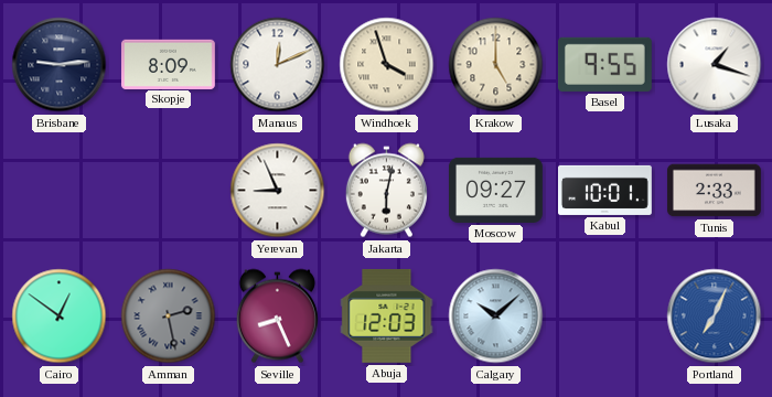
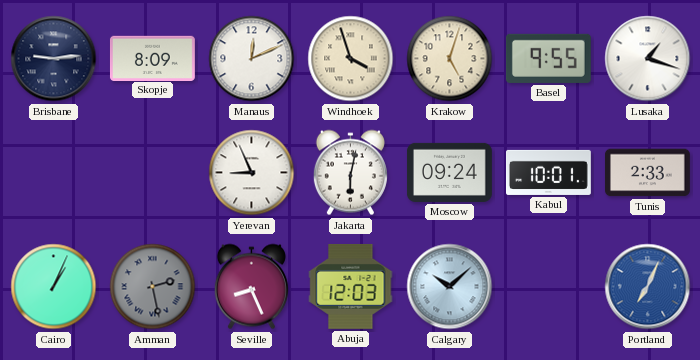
Krakow: 5:00 -> 5:03
Moscow: 09:27 -> 09:24
Cairo: 12:51 -> 1:04
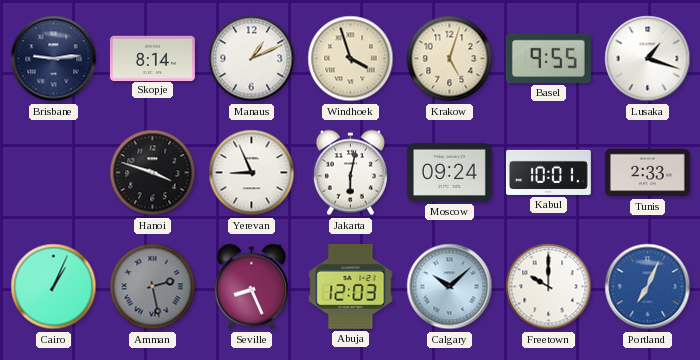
Skopje: 8:09 -> 8:14
Manaus: 12:11 -> 1:11
Hanoi: none -> 3:48
Freetown: none -> 10:00
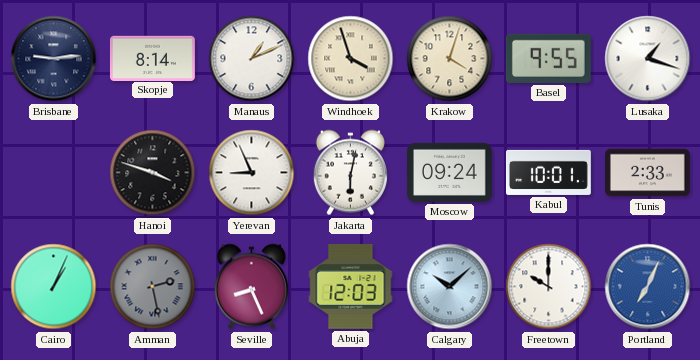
Krakow: 5:03 -> 4:03
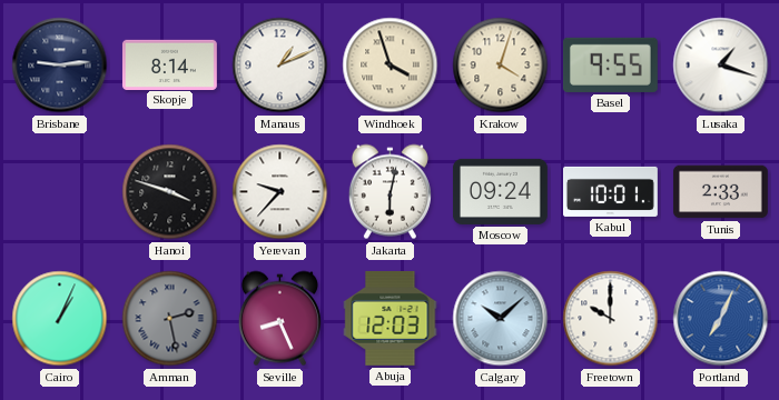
Yerevan: 8:56 -> 9:37
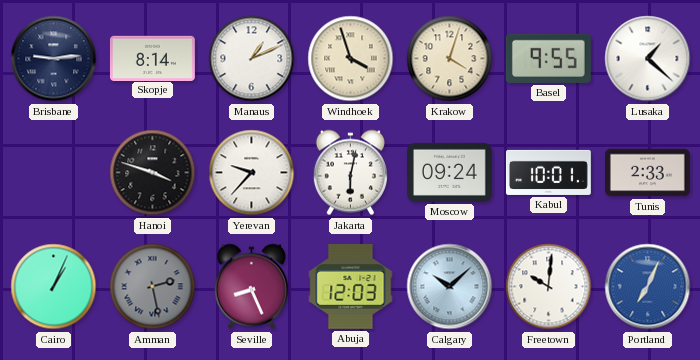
Lusaka: 1:18 -> 1:22
Freetown: 10:00 -> 10:01
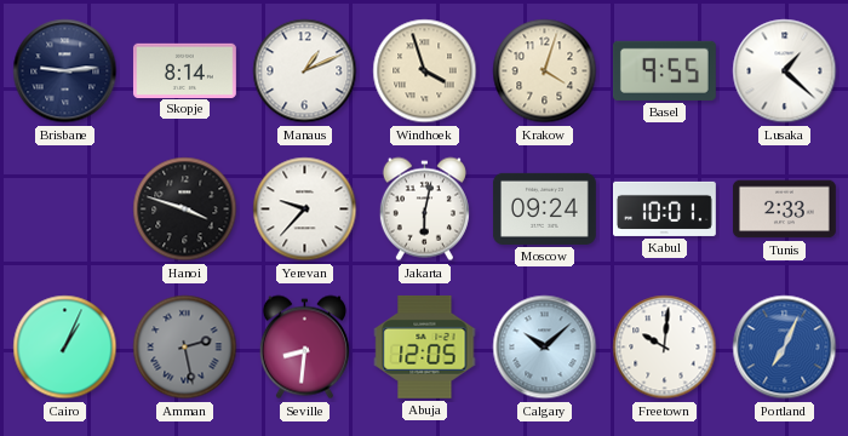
Seville: 8:26 -> 8:31
Abuja: 12:03 -> 12:05
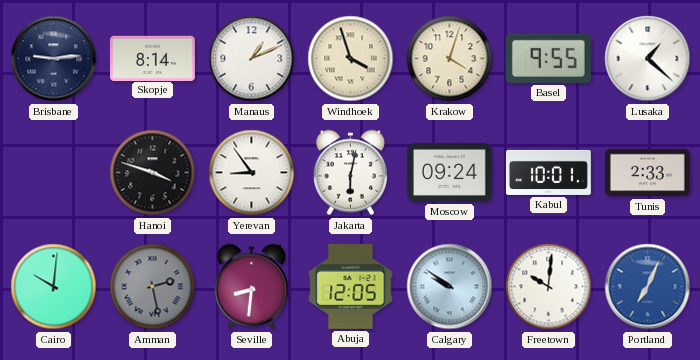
Yerevan: 9:37 -> 8:54
Cairo: 1:04 -> 10:01
Calgary: 10:08 -> 9:51
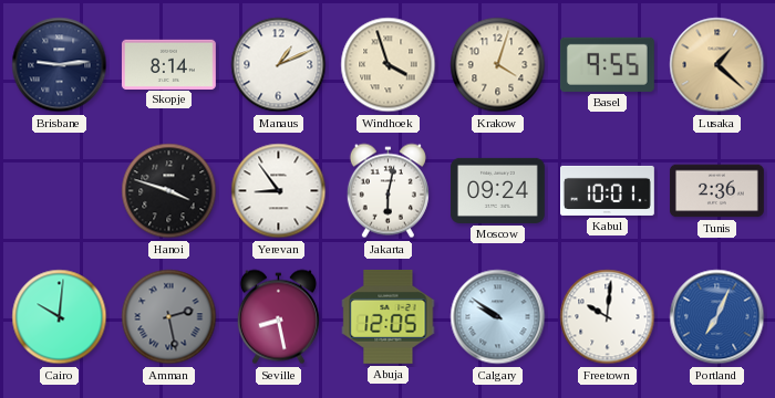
Lusaka dial: white -> champagne
Tunis: 2:33 -> 2:36
Seville: 8:31 -> 8:28
